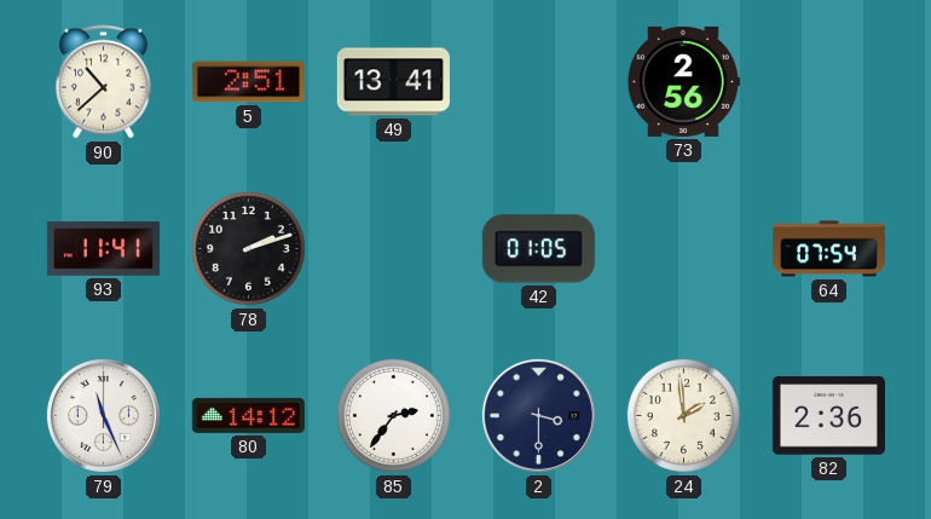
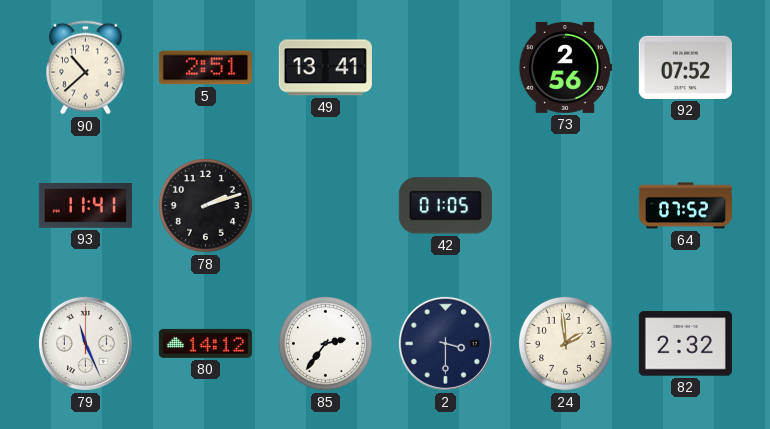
92: none -> 07:52
64: 07:54 -> 07:52
82: 2:36 -> 2:32
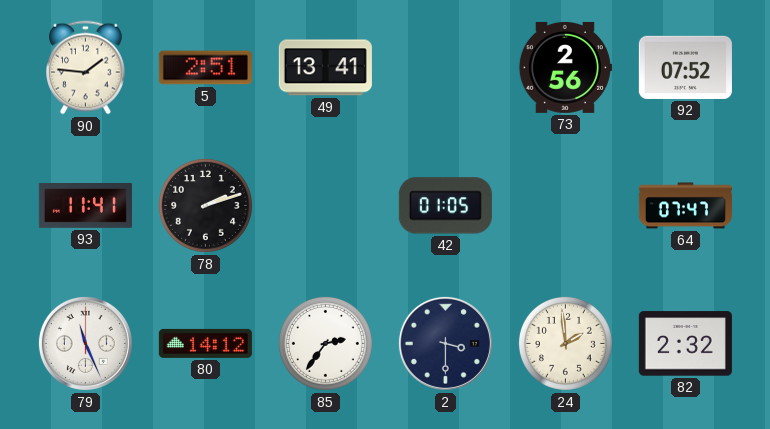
90: 10:38 -> 1:46
64: 07:52 -> 07:47
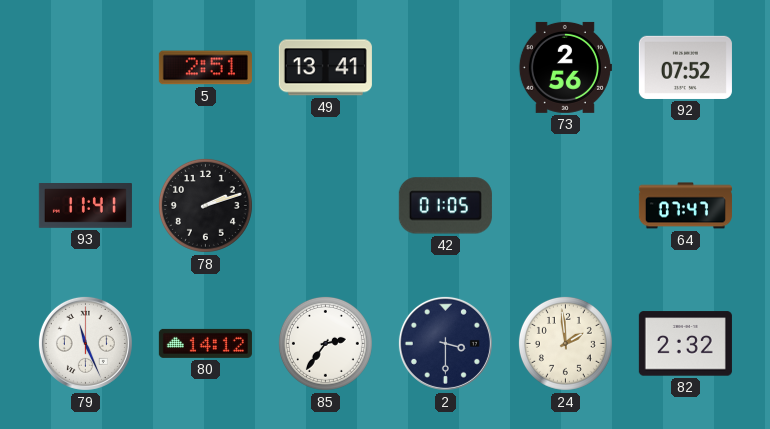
90: 1:46 -> none
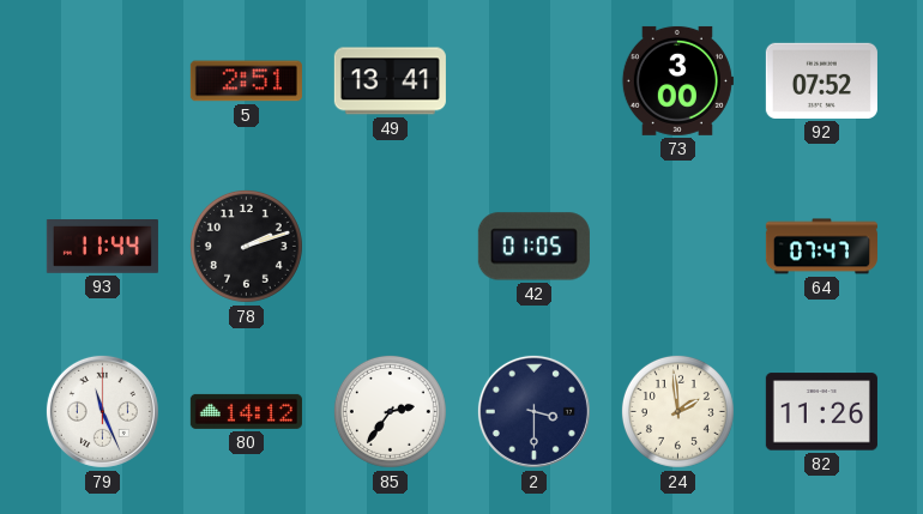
73: 2:56 -> 3:00
93: 11:41 -> 11:44
82: 2:32 -> 11:26
